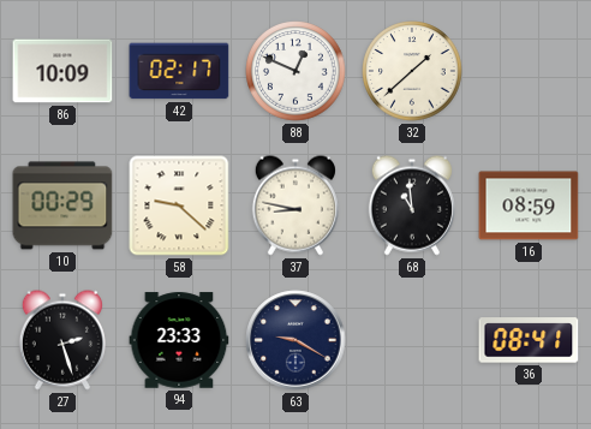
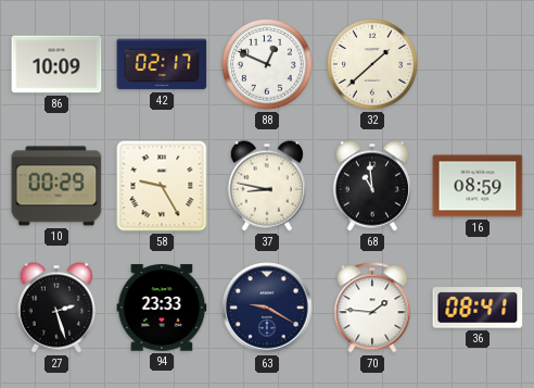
58: 9:22 -> 9:25
70: none -> 1:46
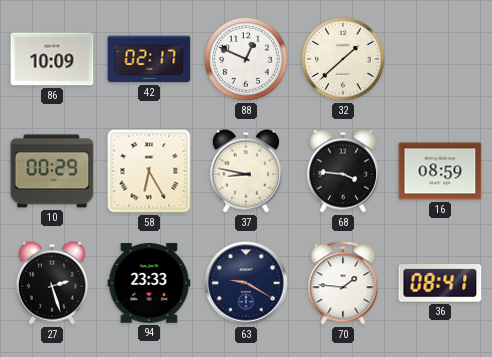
58: 9:25 -> 6:25
68: 10:59 -> 3:46
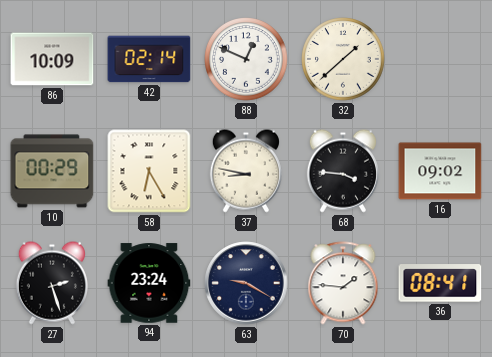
42: 02:17 -> 02:14
16: 08:59 -> 09:02
94: 23:33 -> 23:24
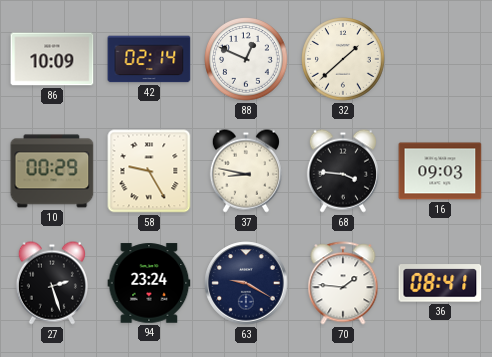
58: 6:25 -> 9:25
16: 09:02 -> 09:03
